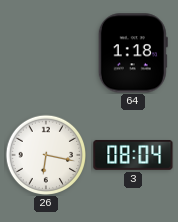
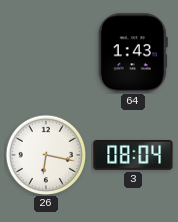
64: 1:18 -> 1:43
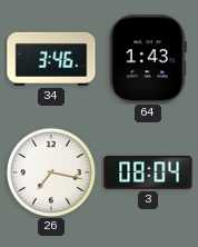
34: none -> 3:46
26: 6:17 -> 7:17
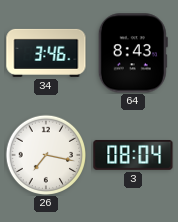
64: 1:43 -> 8:43
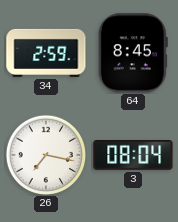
34: 3:46 -> 2:59
64: 8:43 -> 8:45
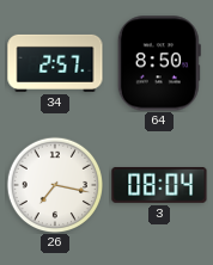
34: 2:59 -> 2:57
64: 8:45 -> 8:50
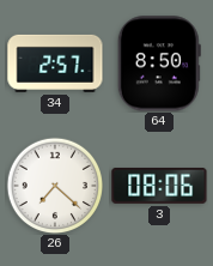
26: 7:17 -> 7:22
3: 08:04 -> 08:06
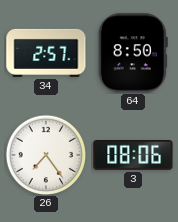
26: 7:22 -> 7:24
